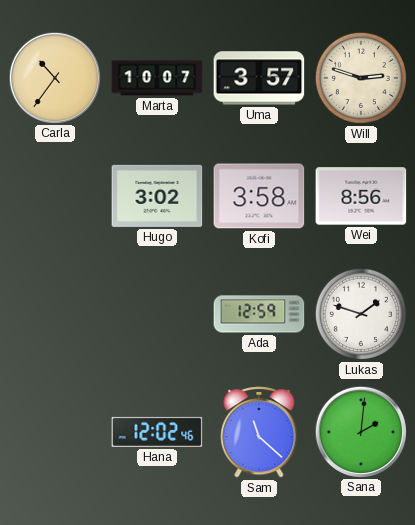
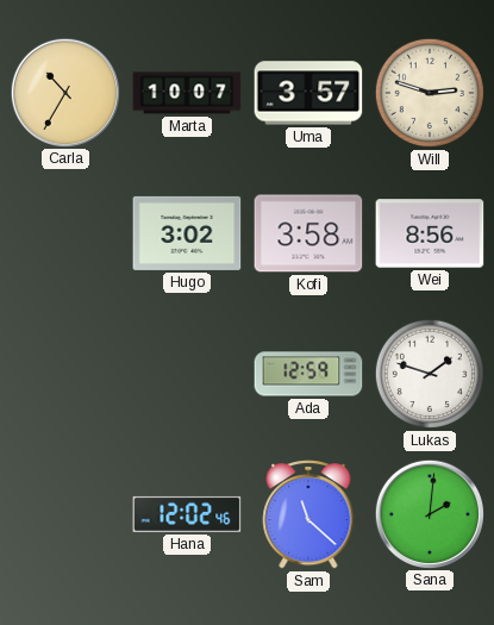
Carla: 10:36 -> 10:35
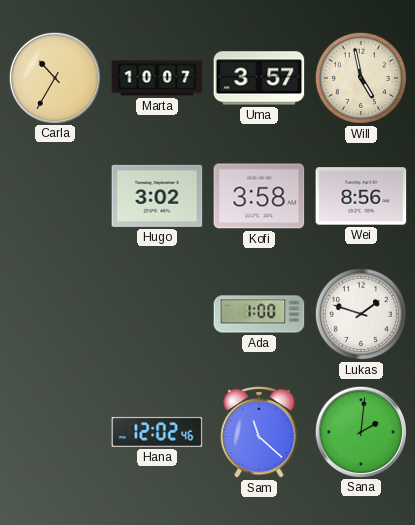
Will: 2:48 -> 4:58
Ada: 12:59 -> 1:00
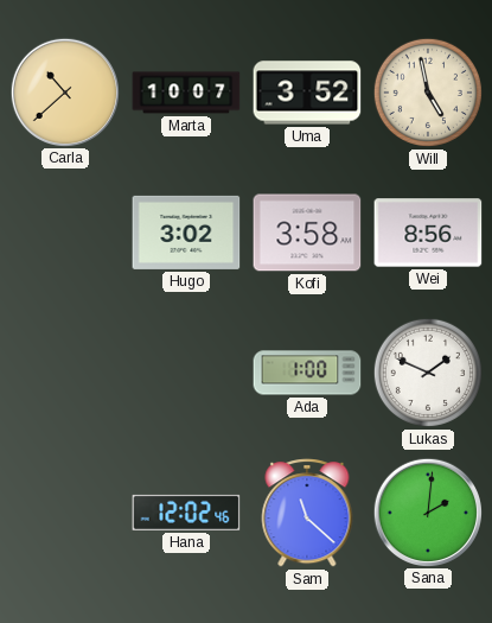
Carla: 10:35 -> 10:38
Uma: 3:57 -> 3:52
Lukas: 1:48 -> 1:49
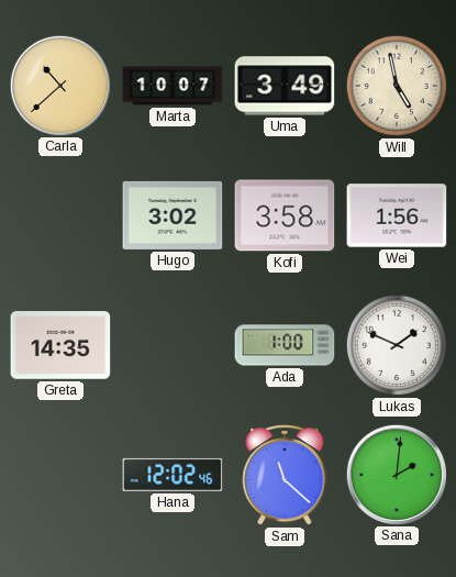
Uma: 3:52 -> 3:49
Wei: 8:56 -> 1:56
Greta: none -> 14:35
